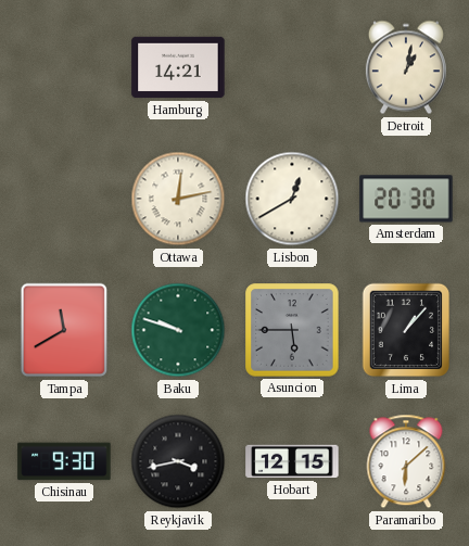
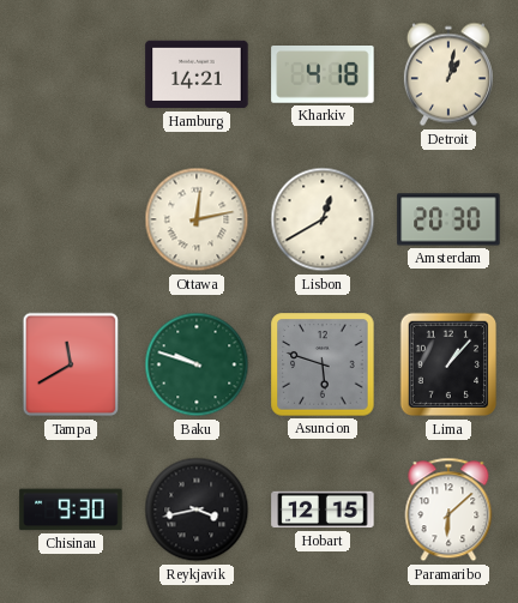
Kharkiv: none -> 4:18
Asuncion: 5:45 -> 5:48
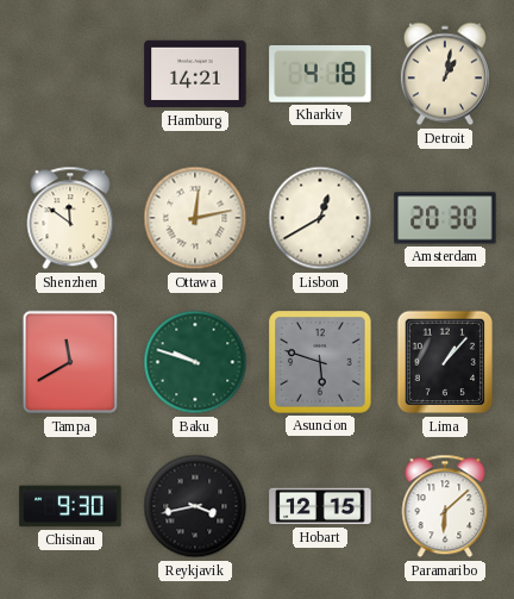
Shenzhen: none -> 11:51
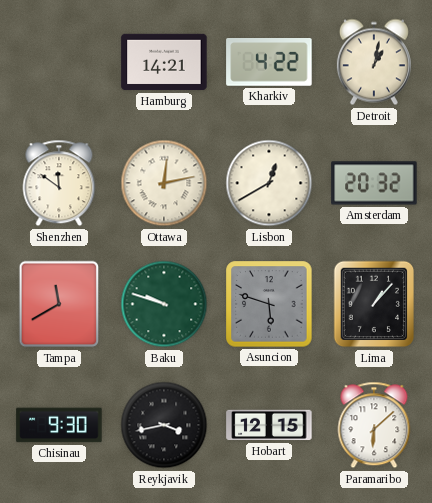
Kharkiv: 4:18 -> 4:22
Amsterdam: 20:30 -> 20:32
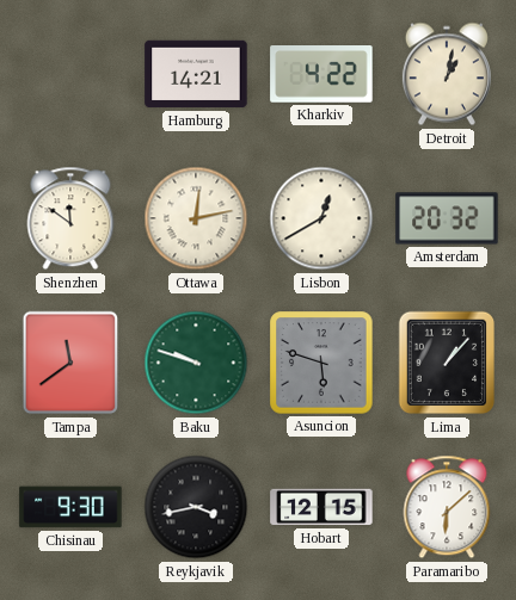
Tampa: 11:40 -> 11:39
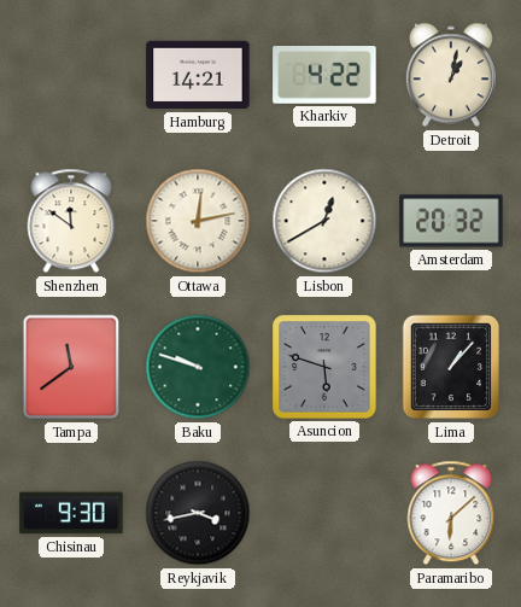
Hobart: 12:15 -> none
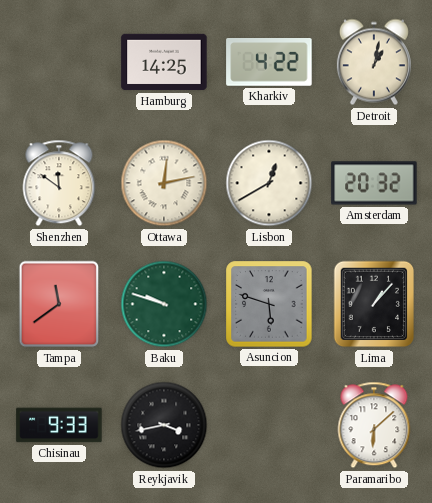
Hamburg: 14:21 -> 14:25
Chisinau: 9:30 -> 9:33
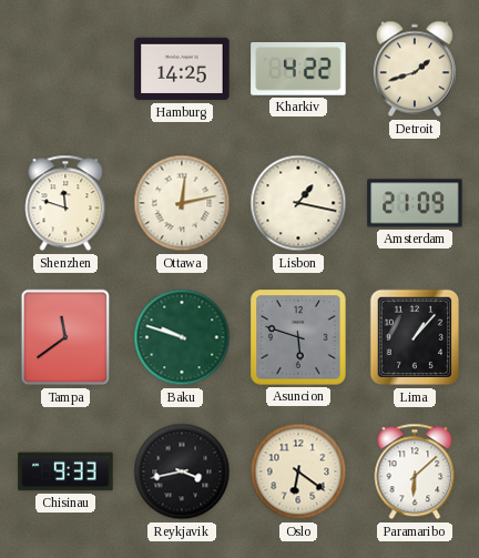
Detroit: 1:02 -> 1:42
Shenzhen: 11:51 -> 11:48
Lisbon: 12:40 -> 1:17
Amsterdam: 20:32 -> 21:09
Oslo: none -> 6:21
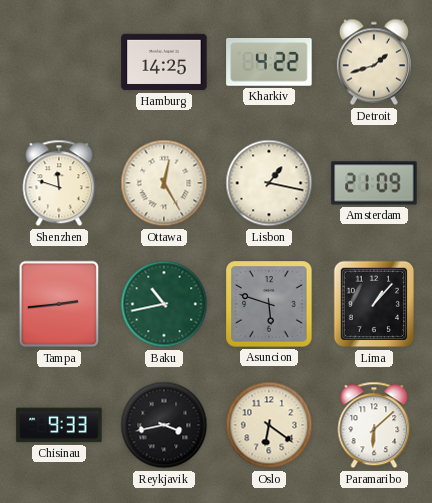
Ottawa: 12:13 -> 12:25
Tampa: 11:39 -> 2:44
Baku: 9:48 -> 10:43
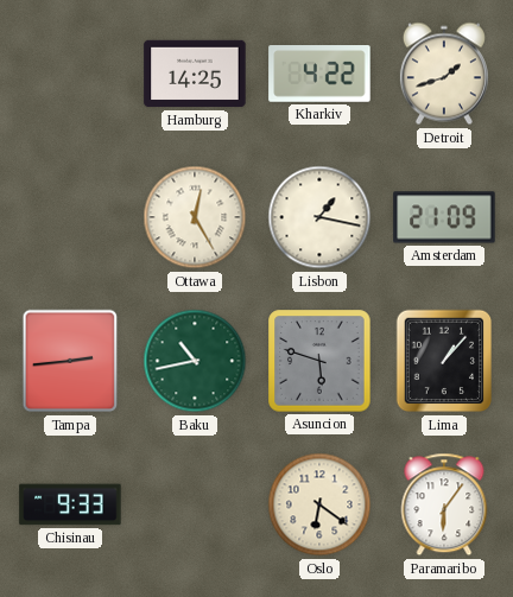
Shenzhen: 11:48 -> none
Reykjavik: 3:43 -> none
Paramaribo: 6:08 -> 6:06
